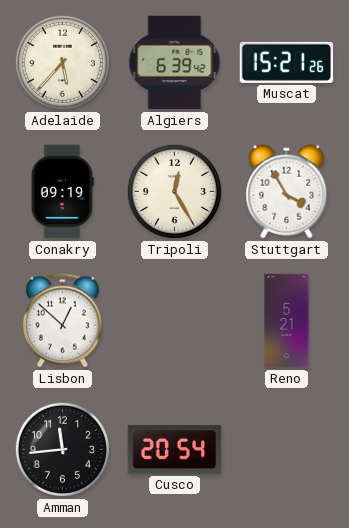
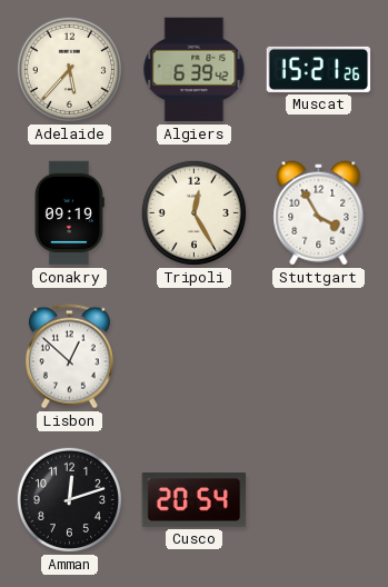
Reno: 5:21 -> none
Amman: 11:44 -> 12:12
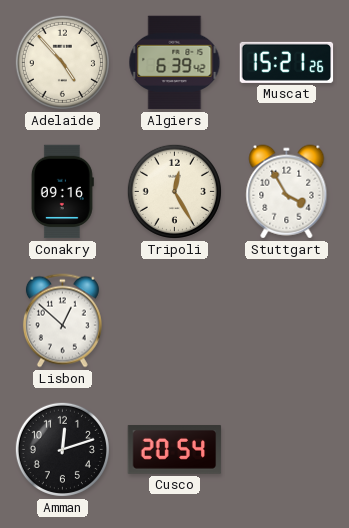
Adelaide: 5:37 -> 4:53
Conakry: 09:19 -> 09:16
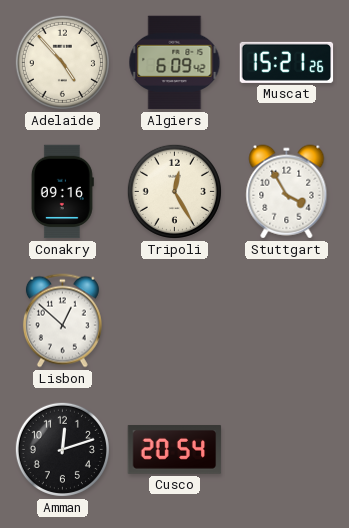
Algiers: 6:39 -> 6:09
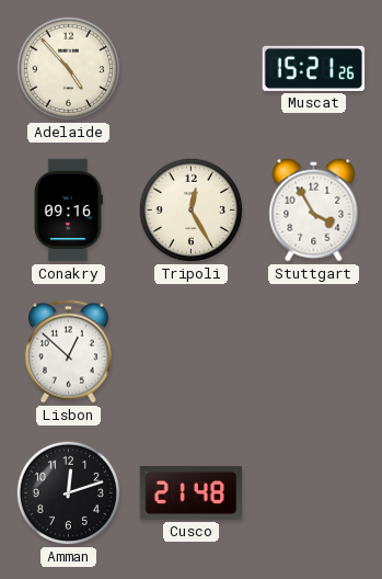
Algiers: 6:09 -> none
Cusco: 20:54 -> 21:48
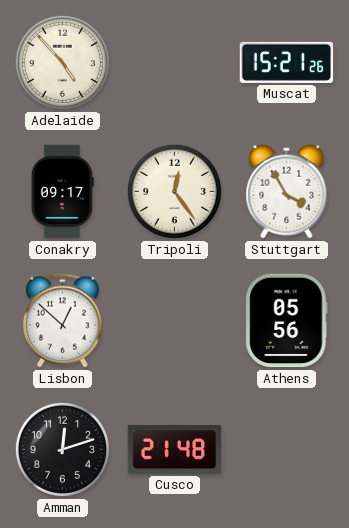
Conakry: 09:16 -> 09:17
Tripoli: 12:25 -> 12:24
Athens: none -> 05:56
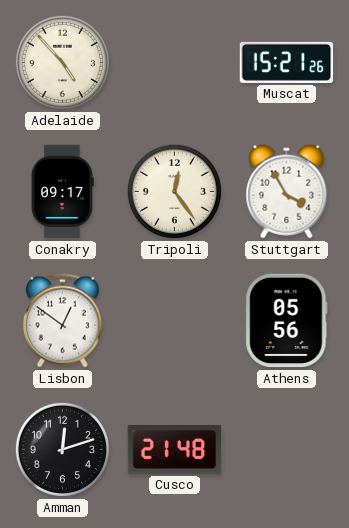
Lisbon: 12:52 -> 12:51
